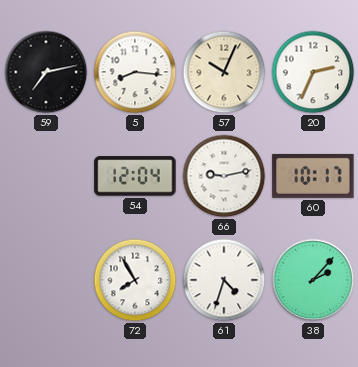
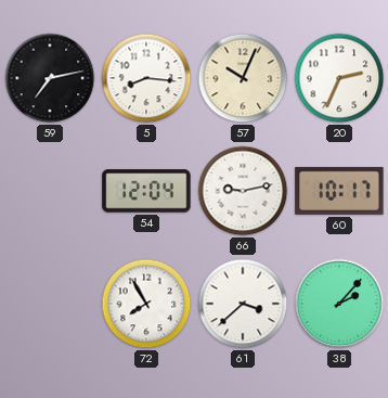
61: 4:33 -> 3:38
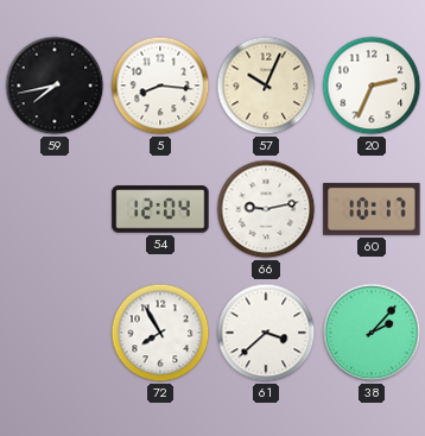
59: 7:13 -> 7:43
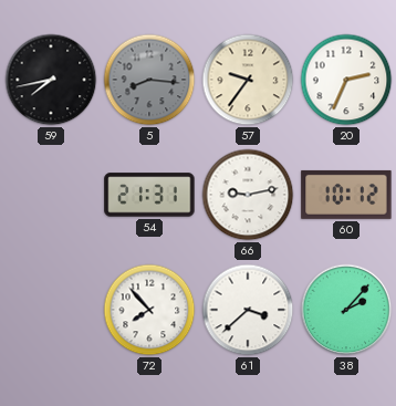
5 dial: white -> grey
57: 10:04 -> 9:36
54: 12:04 -> 21:31
60: 10:17 -> 10:12
72: 7:55 -> 7:53
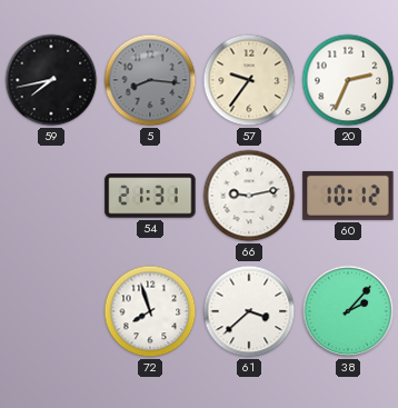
72: 7:53 -> 7:57
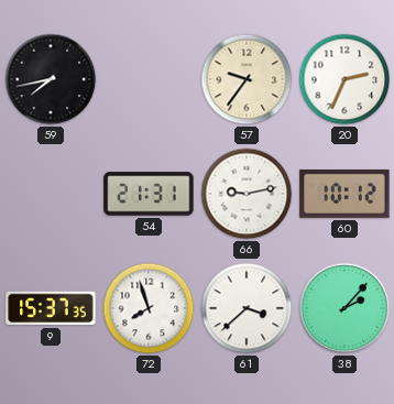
5: 8:16 -> none
9: none -> 15:37
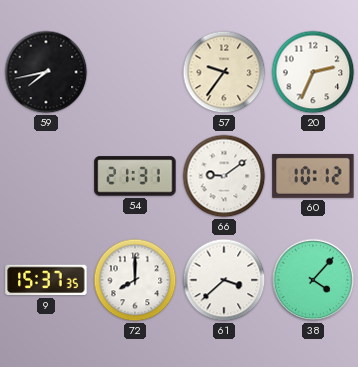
66: 9:13 -> 9:09
72: 7:57 -> 8:00
38: 2:07 -> 4:07
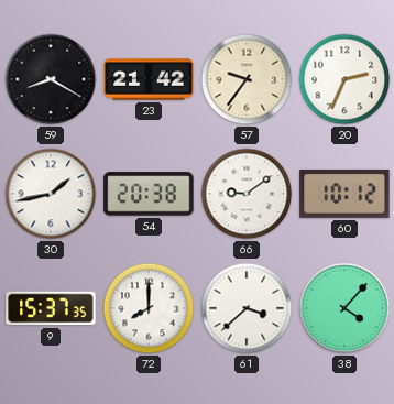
59: 7:43 -> 8:20
23: none -> 21:42
30: none -> 1:43
54: 21:31 -> 20:38
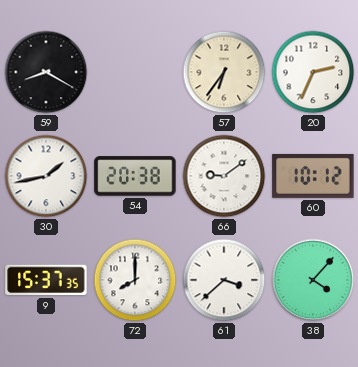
23: 21:42 -> none
57: 9:36 -> 6:36
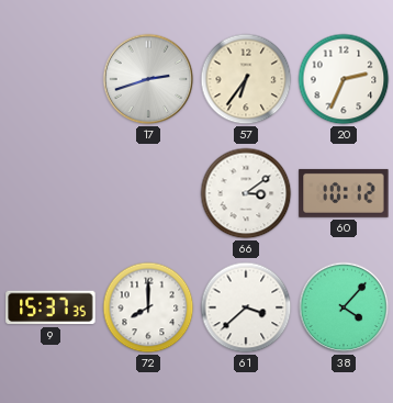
59: 8:20 -> none
17: none -> 2:42
30: 1:43 -> none
54: 20:38 -> none
66: 9:09 -> 3:09
